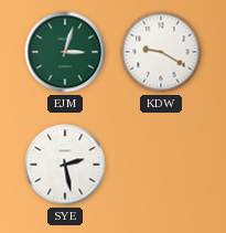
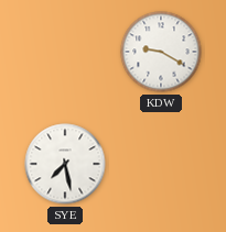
EJM: 3:03 -> none
SYE: 2:28 -> 7:28
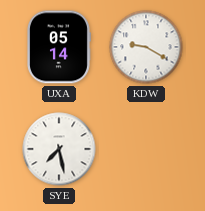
UXA: none -> 05:14
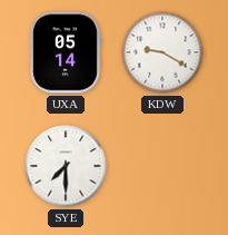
SYE: 7:28 -> 7:30
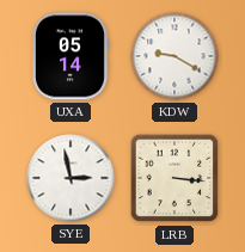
SYE: 7:30 -> 2:58
LRB: none -> 3:16
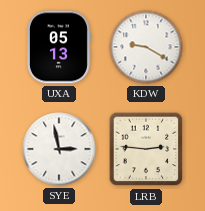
UXA: 05:14 -> 05:13
LRB: 3:16 -> 2:46
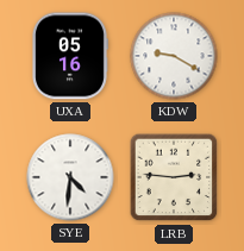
UXA: 05:13 -> 05:16
SYE: 2:58 -> 4:31
